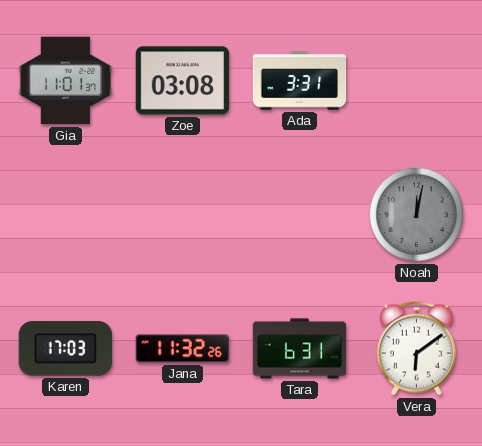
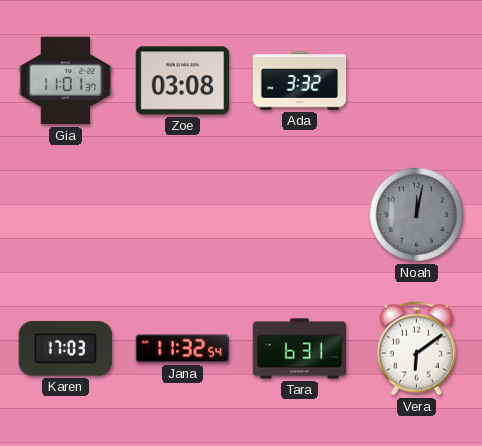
Ada: 3:31 -> 3:32
Jana: 11:32:26 -> 11:32:54
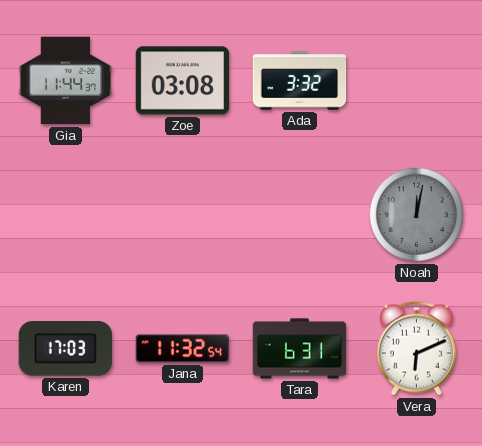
Gia: 11:01 -> 11:44
Vera: 6:09 -> 6:11
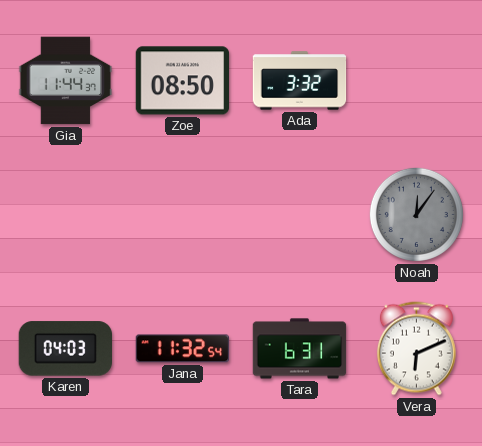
Zoe: 03:08 -> 08:50
Noah: 12:02 -> 12:06
Karen: 17:03 -> 04:03
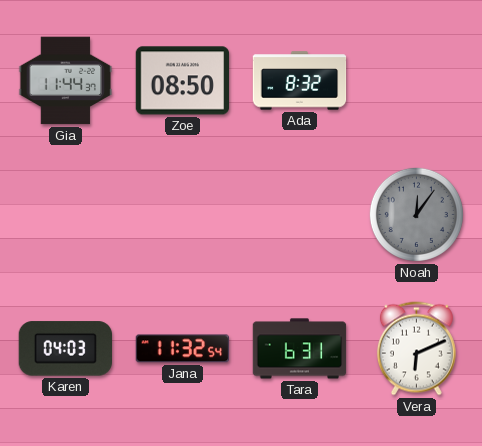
Ada: 3:32 -> 8:32
